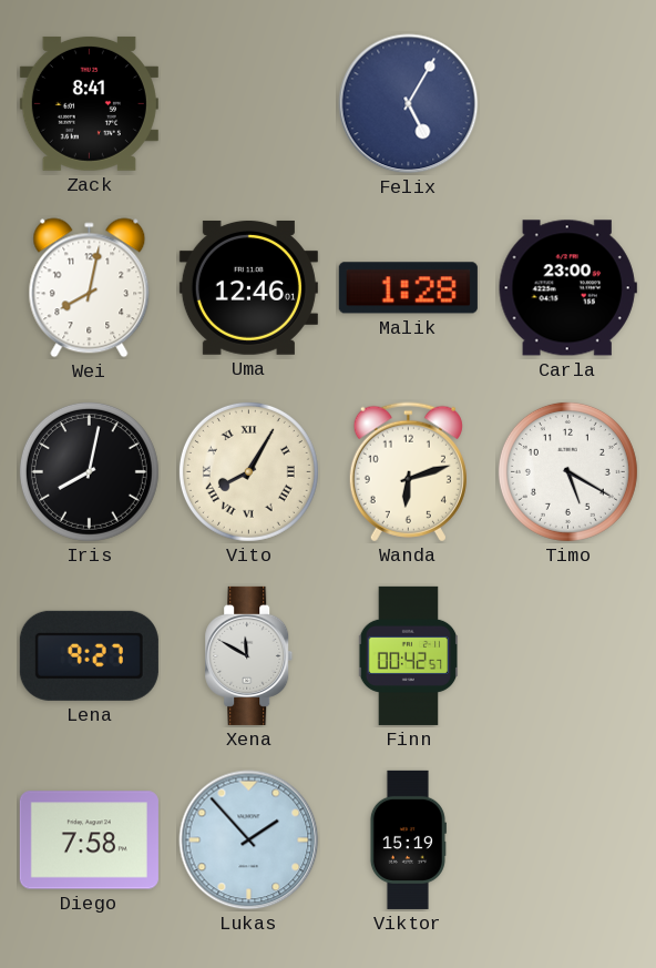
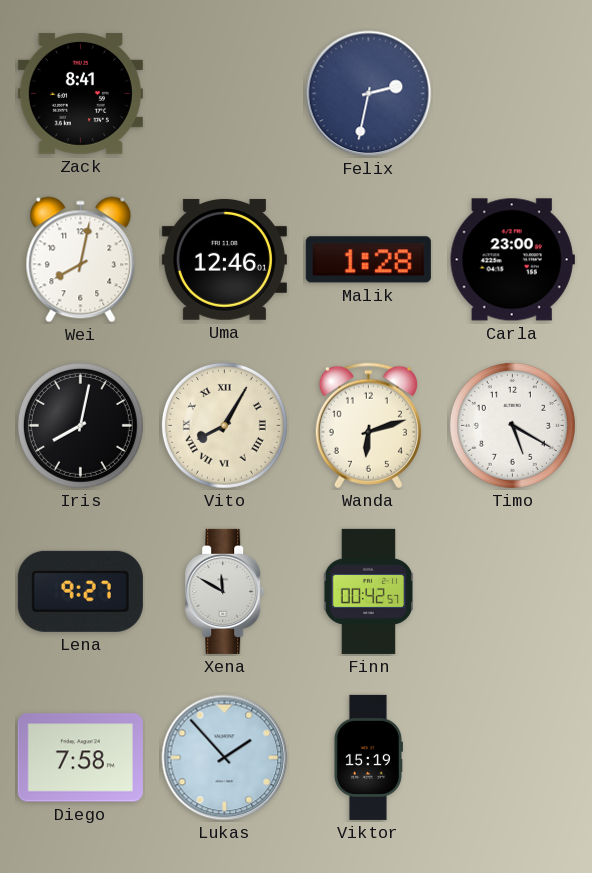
Felix: 5:05 -> 2:32
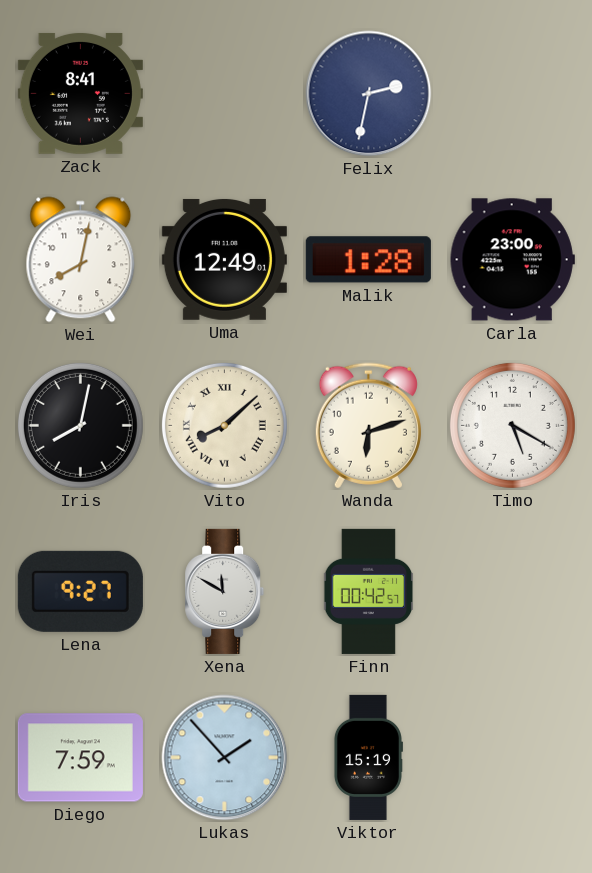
Uma: 12:46 -> 12:49
Vito: 8:05 -> 8:08
Diego: 7:58 -> 7:59
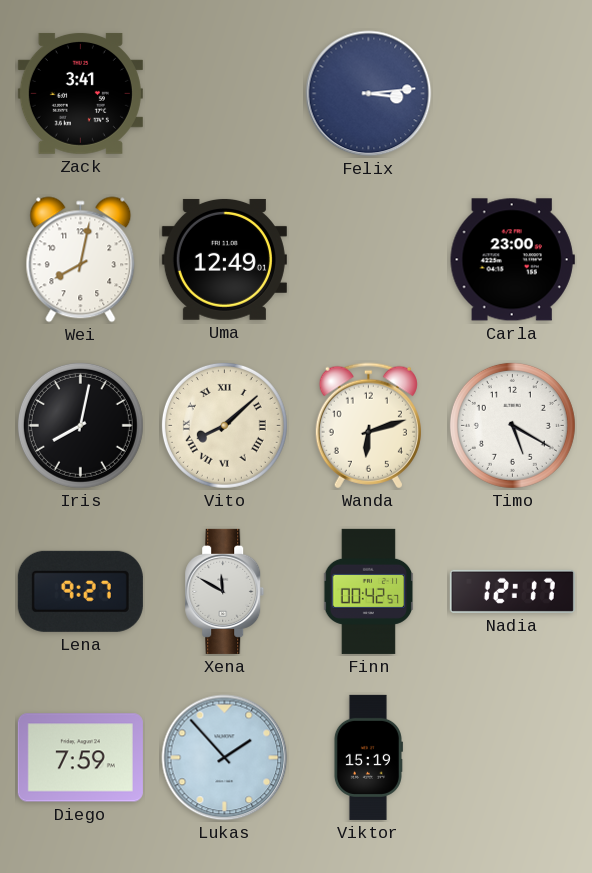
Zack: 8:41 -> 3:41
Felix: 2:32 -> 3:14
Malik: 1:28 -> none
Nadia: none -> 12:17
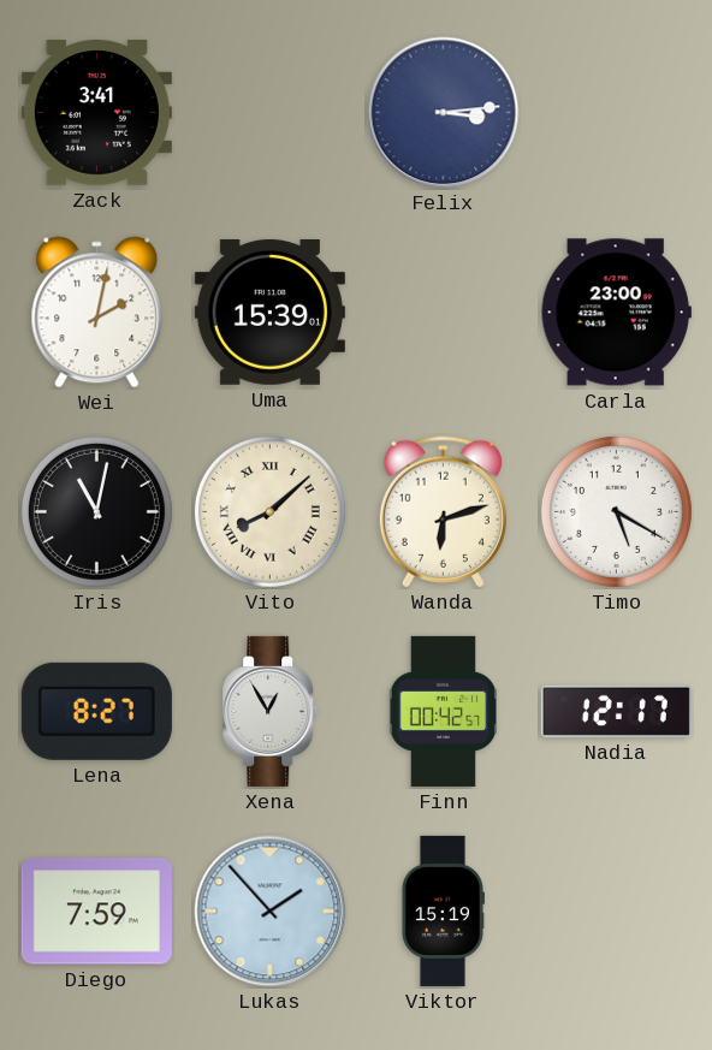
Wei: 8:02 -> 2:02
Uma: 12:49 -> 15:39
Iris: 8:02 -> 11:02
Lena: 9:27 -> 8:27
Xena: 11:50 -> 12:55
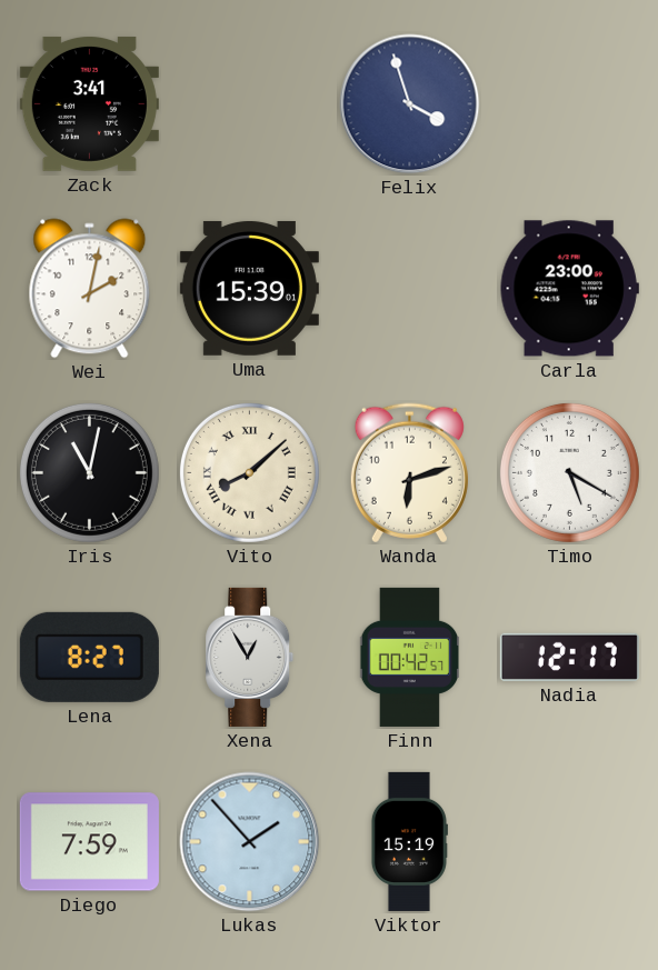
Felix: 3:14 -> 3:57
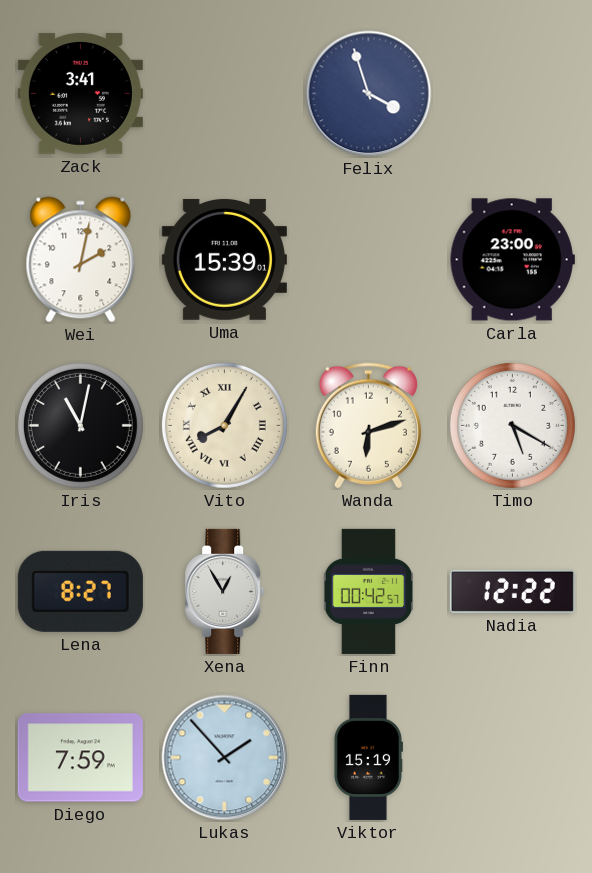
Vito: 8:08 -> 8:05
Nadia: 12:17 -> 12:22
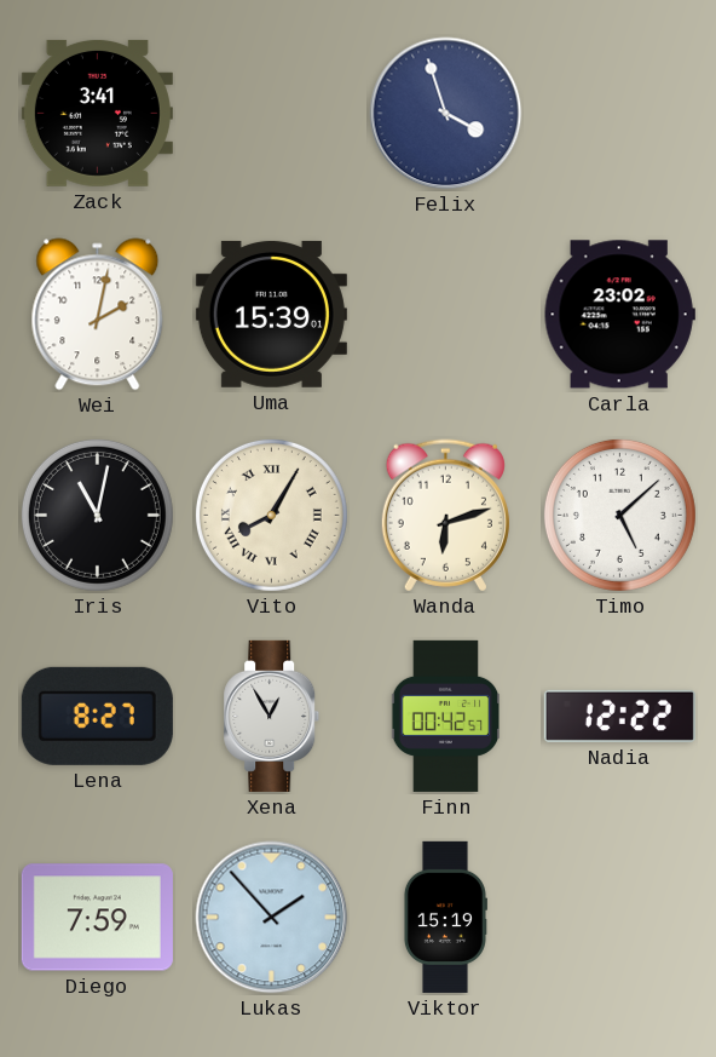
Carla: 23:00 -> 23:02
Timo: 5:20 -> 5:08
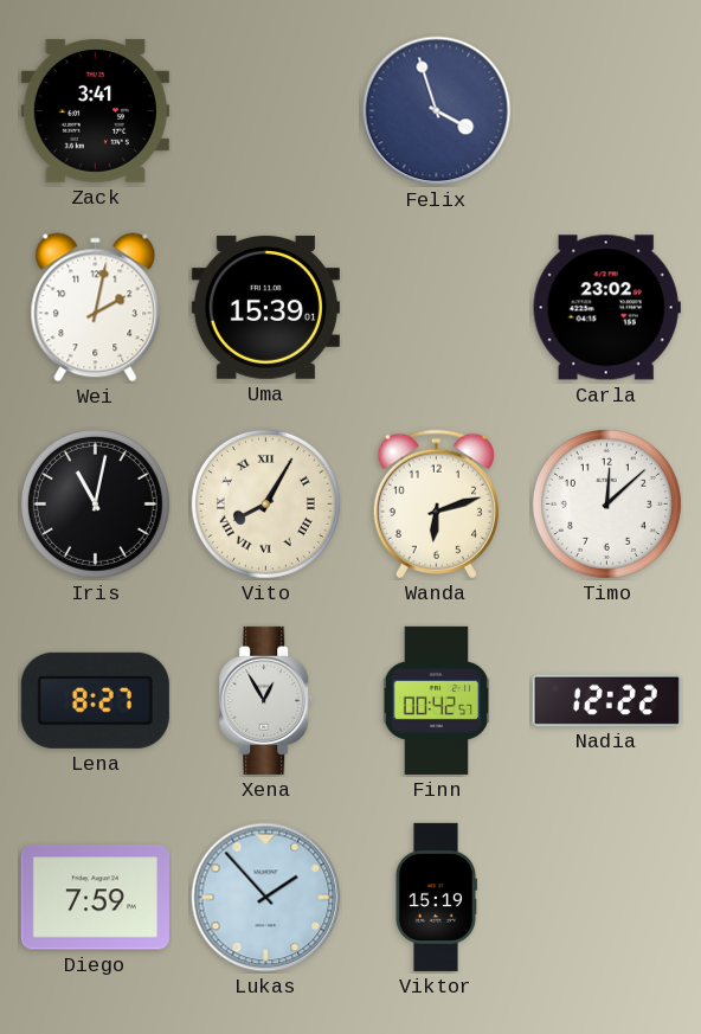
Timo: 5:08 -> 12:08
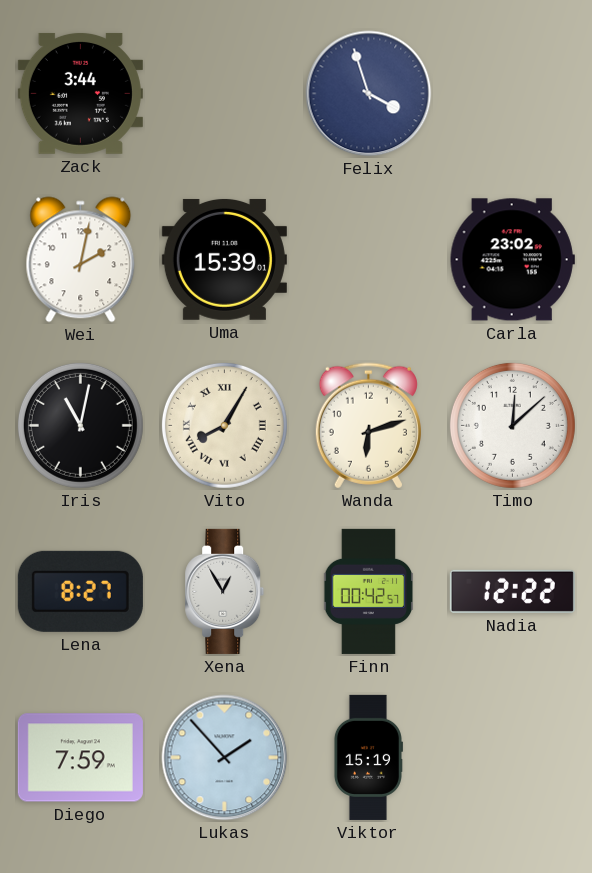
Zack: 3:41 -> 3:44
